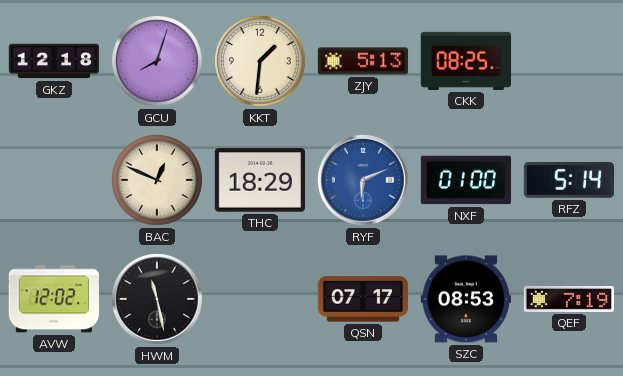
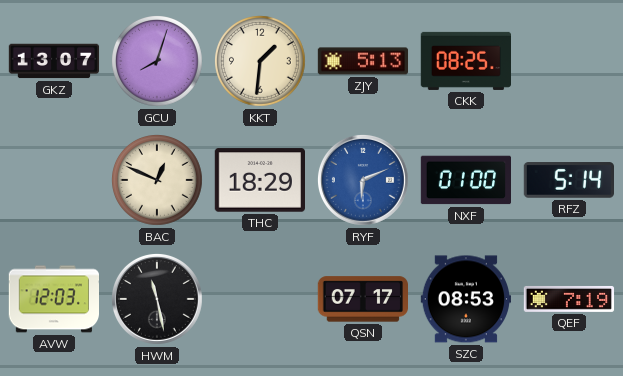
GKZ: 12:18 -> 13:07
AVW: 12:02 -> 12:03
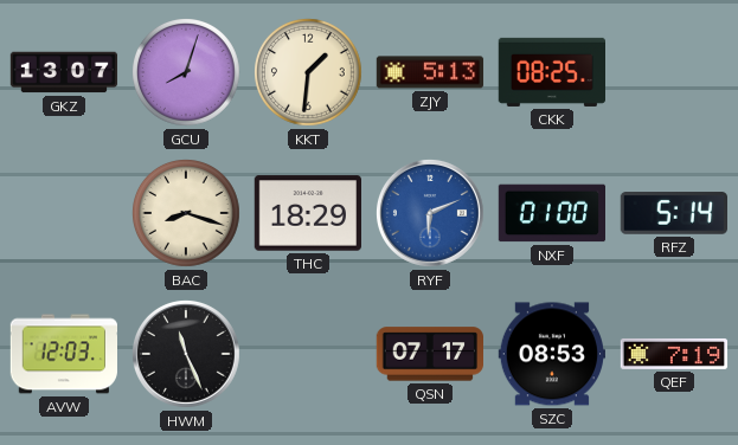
BAC: 12:49 -> 8:18
HWM: 11:28 -> 11:26
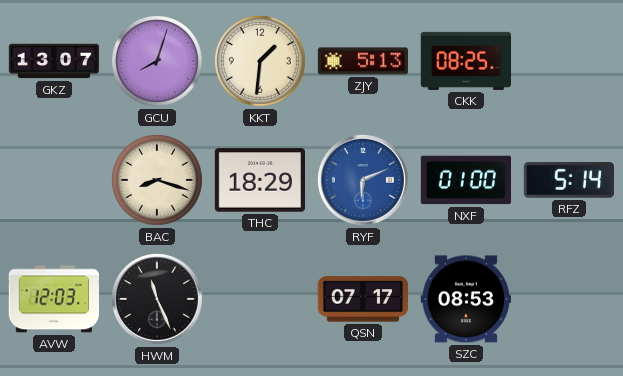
QEF: 7:19 -> none
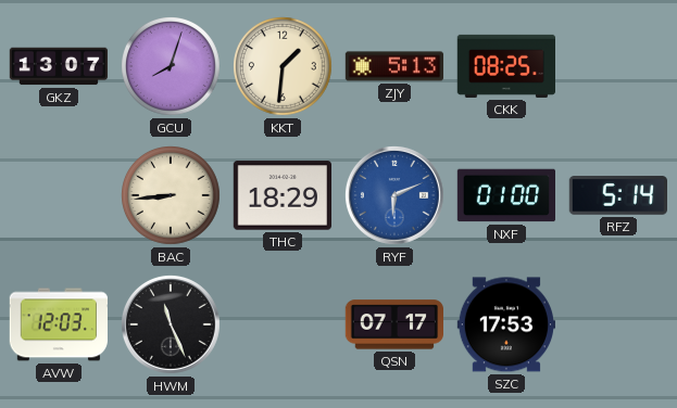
BAC: 8:18 -> 8:44
SZC: 08:53 -> 17:53
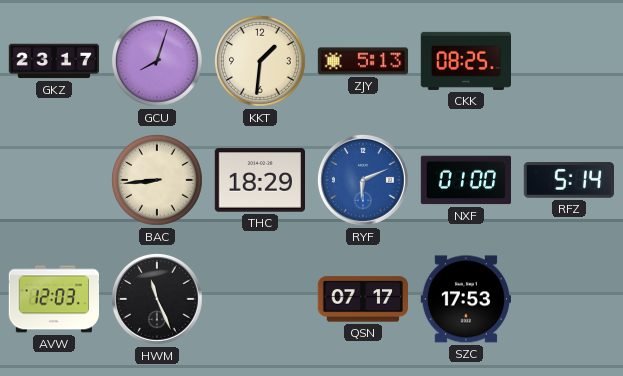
GKZ: 13:07 -> 23:17
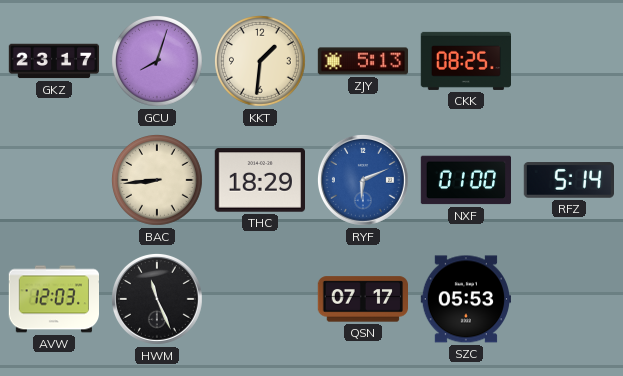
SZC: 17:53 -> 05:53
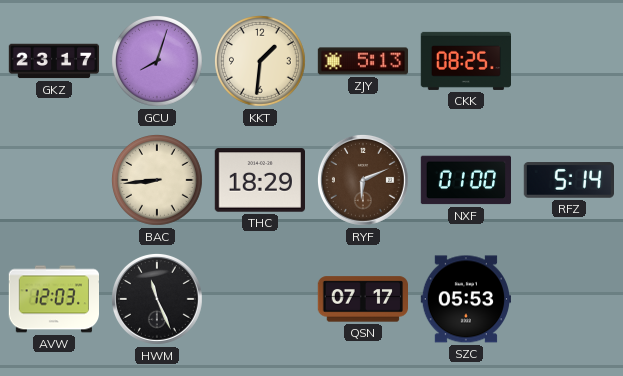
RYF dial: blue -> brown
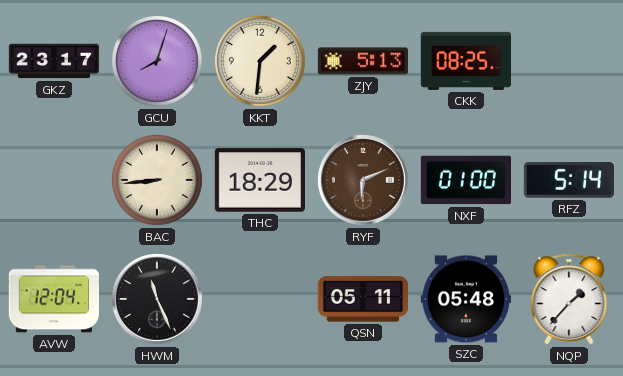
AVW: 12:03 -> 12:04
QSN: 07:17 -> 05:11
SZC: 05:53 -> 05:48
NQP: none -> 1:37
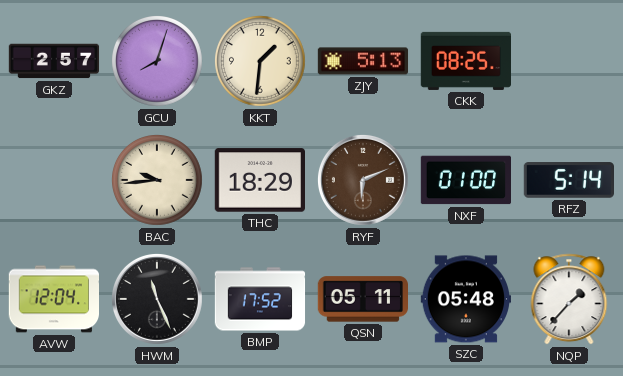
GKZ: 23:17 -> 2:57
BAC: 8:44 -> 9:44
BMP: none -> 17:52
